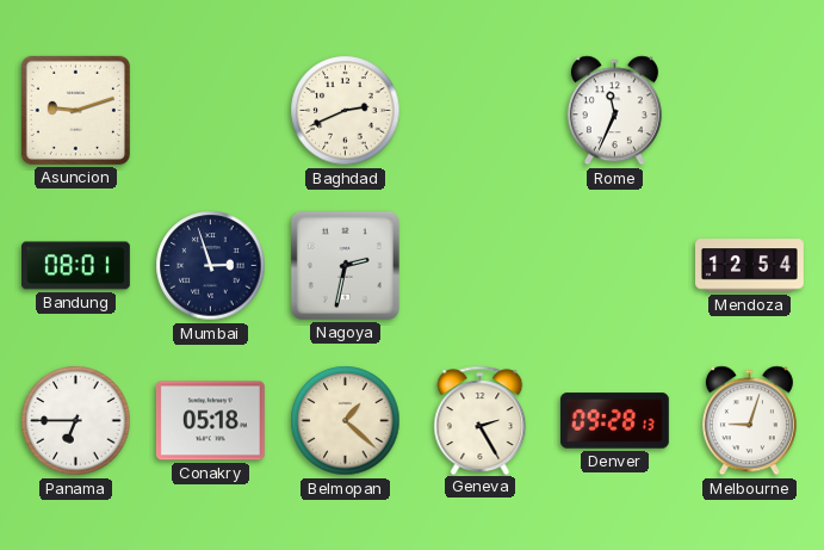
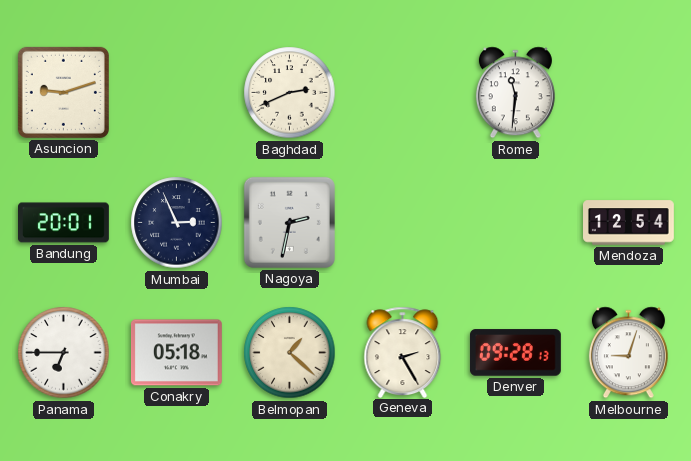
Rome: 11:34 -> 11:31
Bandung: 08:01 -> 20:01
Mumbai: 2:57 -> 2:56
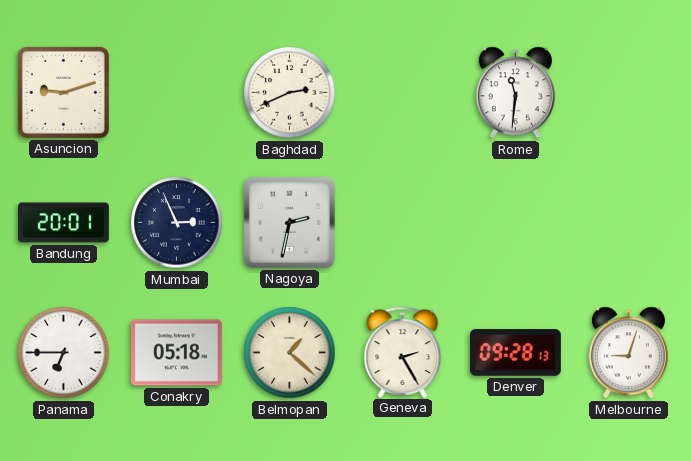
Mendoza: 12:54 -> none
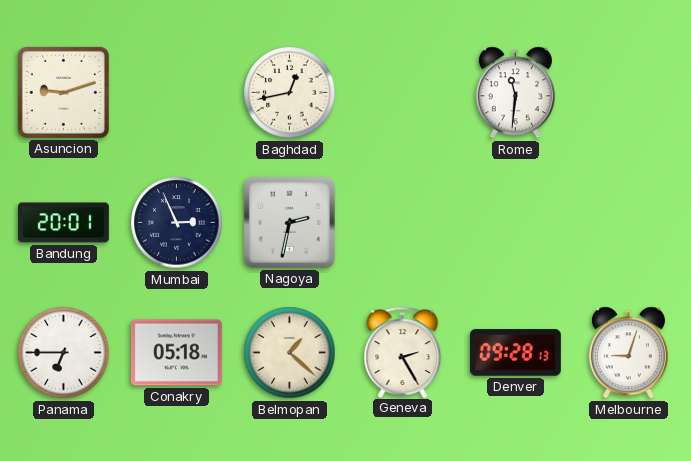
Baghdad: 2:41 -> 12:43
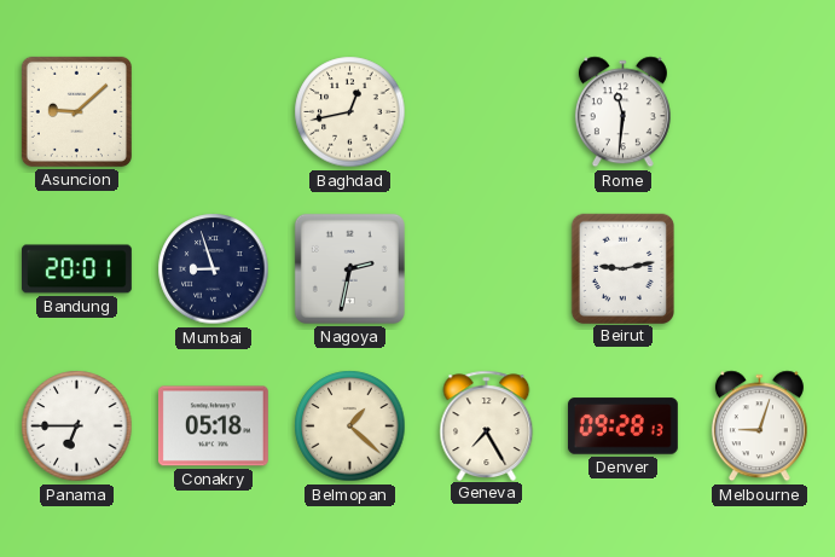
Asuncion: 9:12 -> 9:08
Mumbai: 2:56 -> 8:57
Beirut: none -> 9:13
Geneva: 2:25 -> 7:25
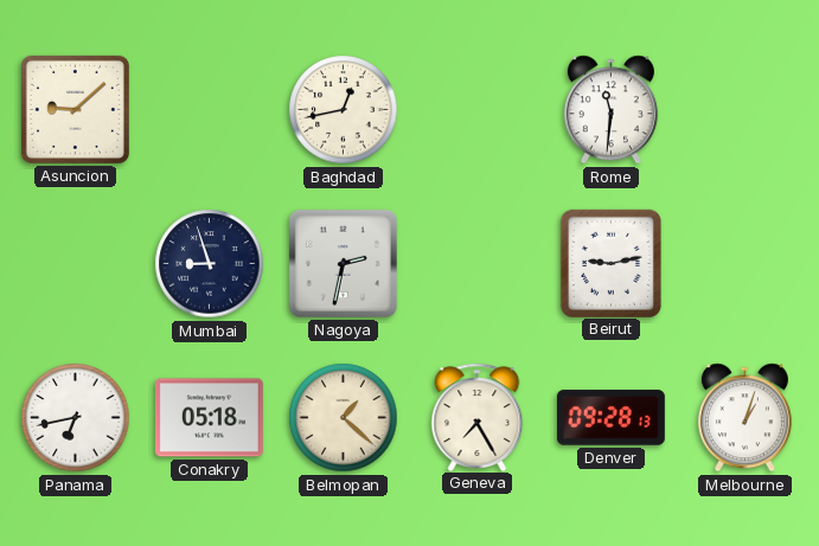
Bandung: 20:01 -> none
Panama: 6:45 -> 6:43
Melbourne: 9:03 -> 1:03
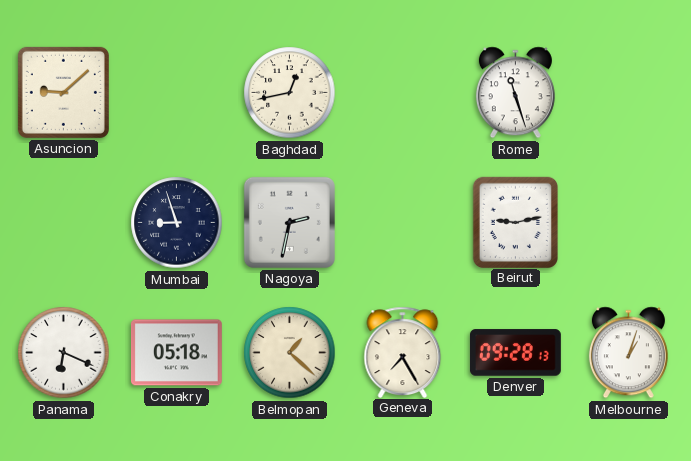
Rome: 11:31 -> 11:27
Panama: 6:43 -> 6:19
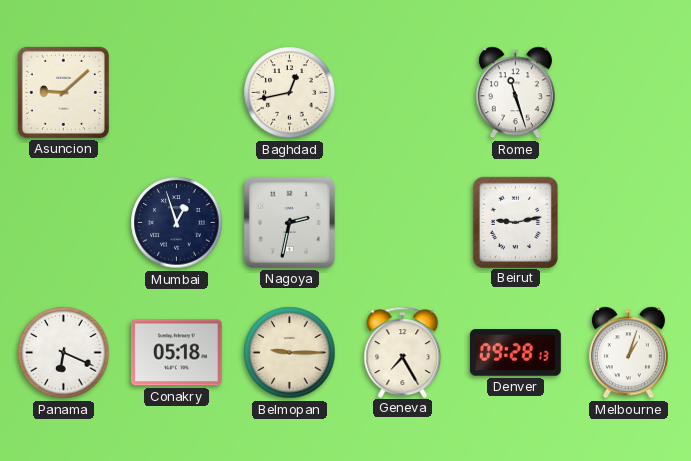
Mumbai: 8:57 -> 12:57
Belmopan: 1:22 -> 9:15
